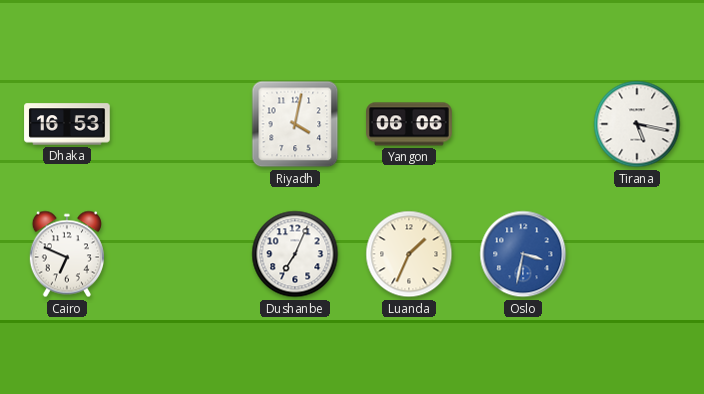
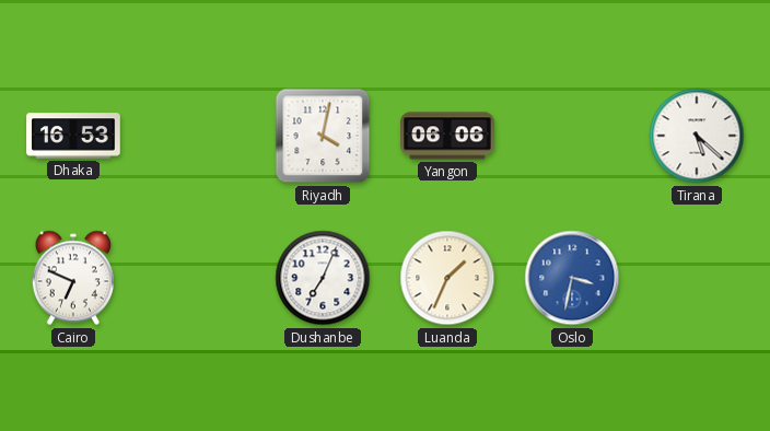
Tirana: 5:17 -> 5:22
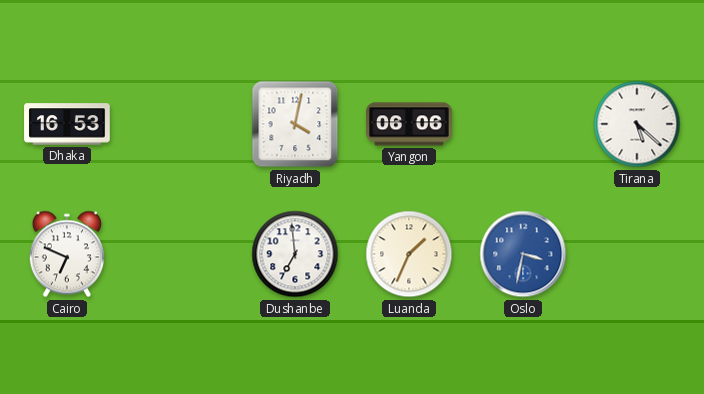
Dushanbe: 7:04 -> 6:59
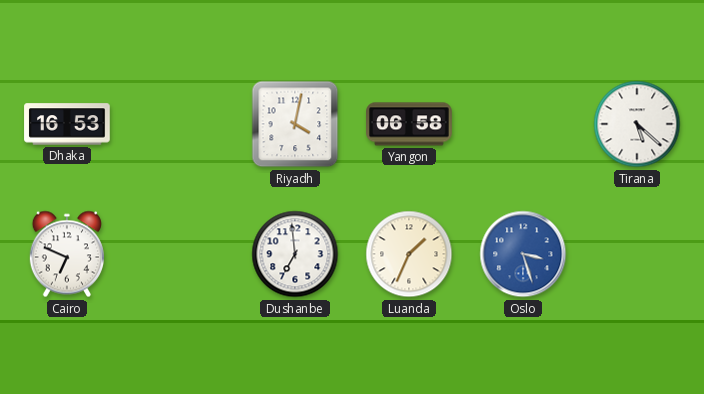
Yangon: 06:06 -> 06:58
Oslo: 3:32 -> 3:27
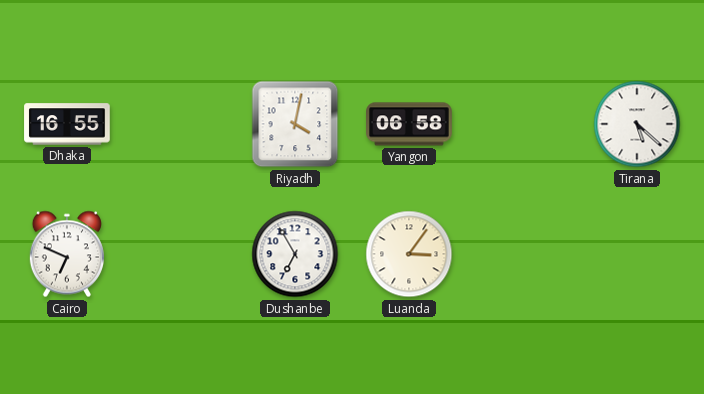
Dhaka: 16:53 -> 16:55
Dushanbe: 6:59 -> 6:55
Luanda: 1:34 -> 3:06
Oslo: 3:27 -> none
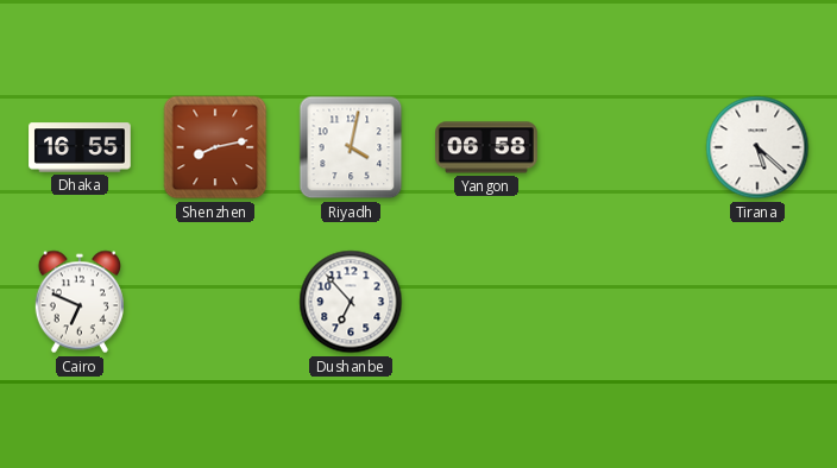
Shenzhen: none -> 8:13
Dushanbe: 6:55 -> 6:53
Luanda: 3:06 -> none
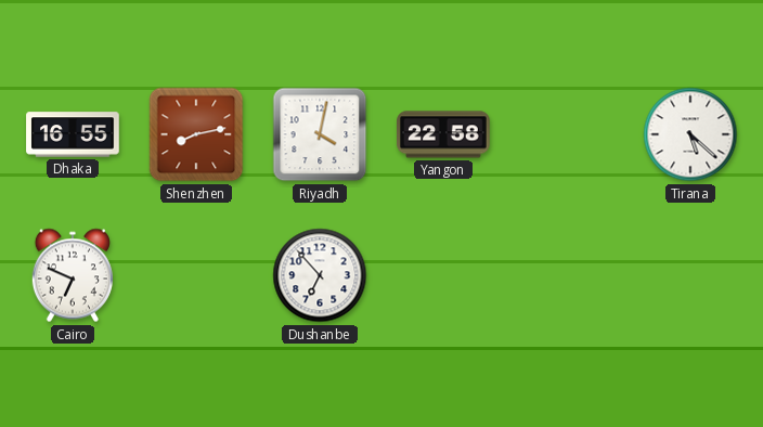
Yangon: 06:58 -> 22:58
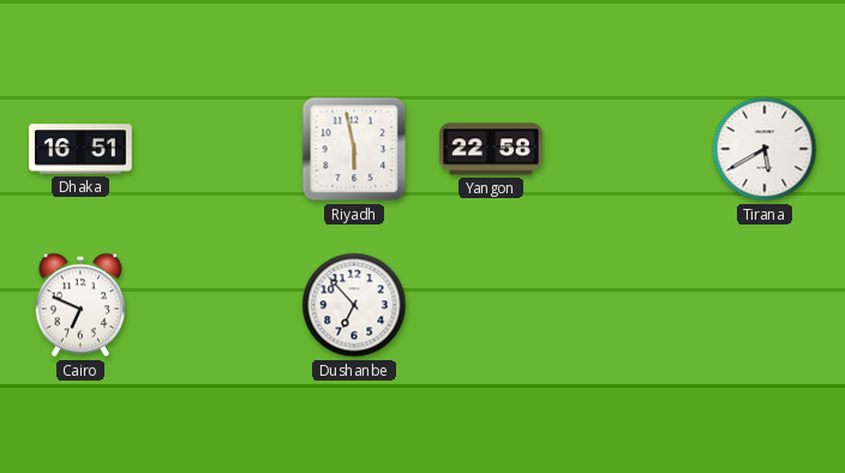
Dhaka: 16:55 -> 16:51
Shenzhen: 8:13 -> none
Riyadh: 4:02 -> 5:58
Tirana: 5:22 -> 5:40
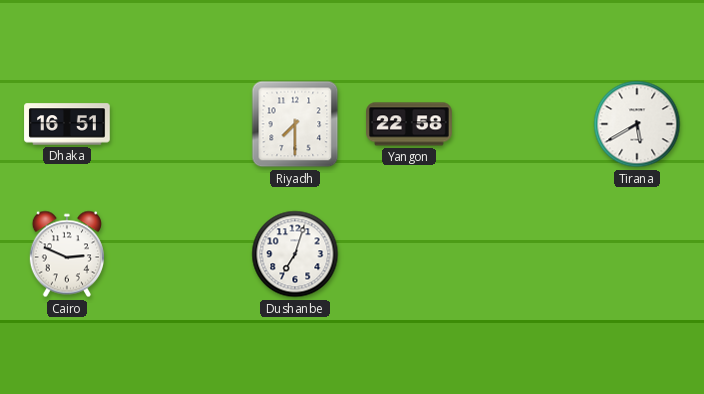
Riyadh: 5:58 -> 7:30
Cairo: 6:49 -> 2:49
Dushanbe: 6:53 -> 7:03
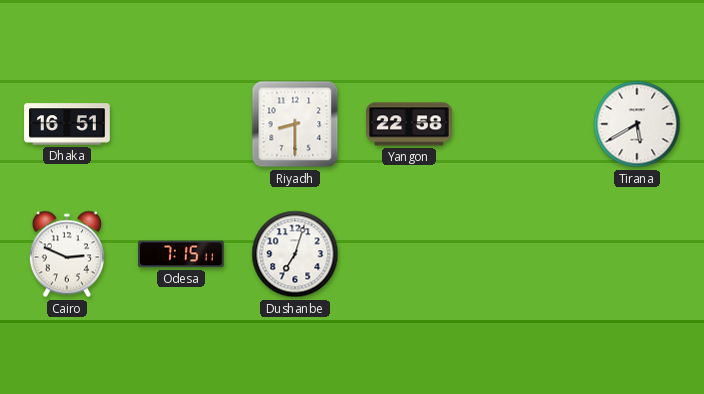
Riyadh: 7:30 -> 8:30
Odesa: none -> 7:15
